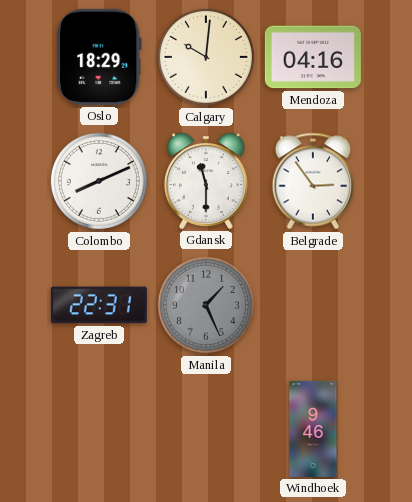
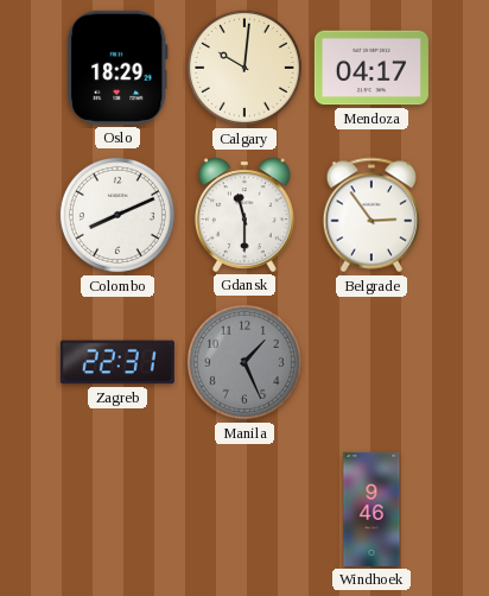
Mendoza: 04:16 -> 04:17
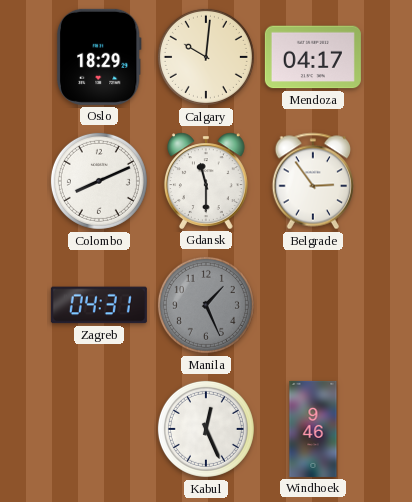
Zagreb: 22:31 -> 04:31
Kabul: none -> 12:26
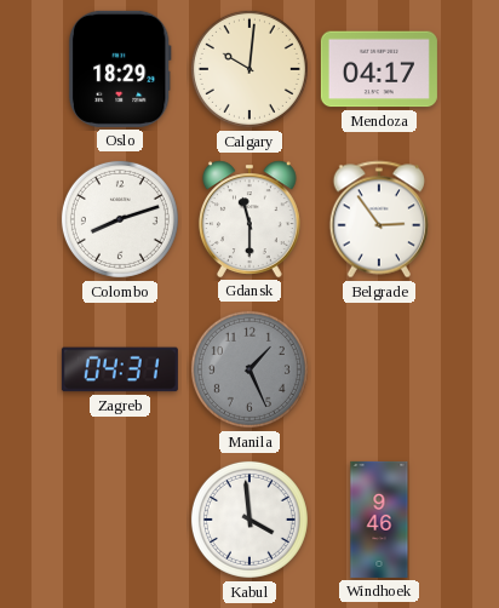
Colombo: 8:11 -> 8:12
Kabul: 12:26 -> 3:59
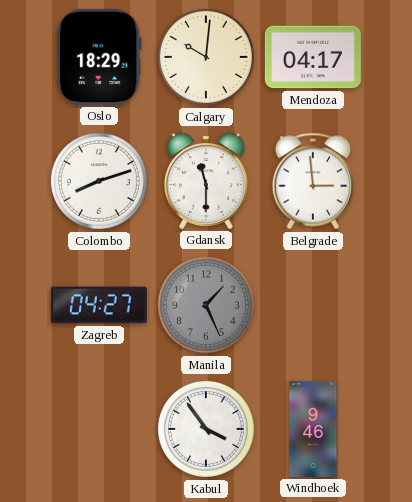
Belgrade: 2:54 -> 2:59
Zagreb: 04:31 -> 04:27
Kabul: 3:59 -> 3:54
